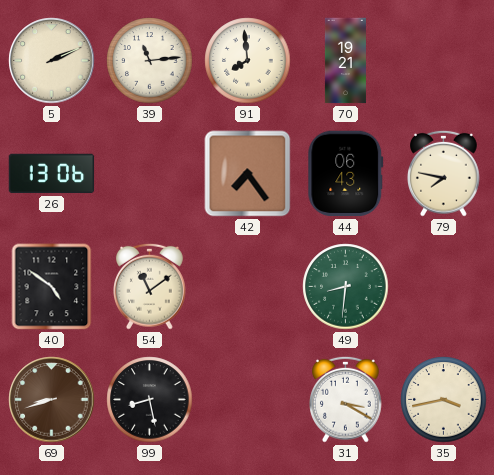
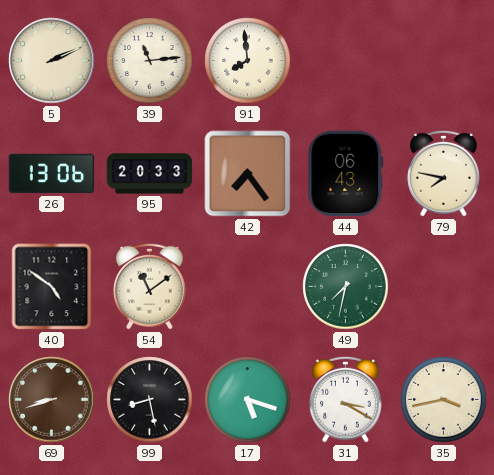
70: 19:21 -> none
95: none -> 20:33
49: 8:31 -> 7:32
17: none -> 5:18
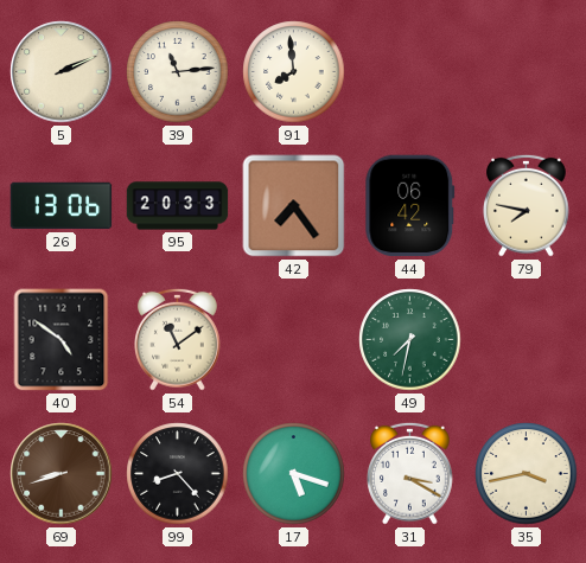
44: 06:43 -> 06:42
99: 8:28 -> 8:23
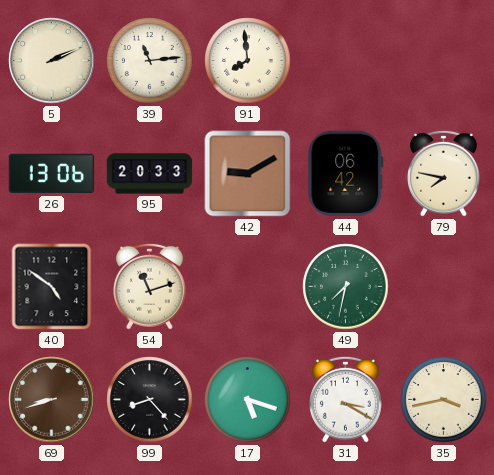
42: 7:24 -> 9:10
54: 11:09 -> 11:12
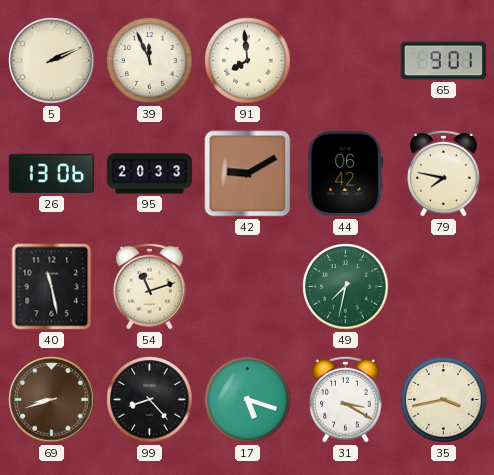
39: 11:14 -> 11:56
65: none -> 9:01
40: 4:51 -> 11:28
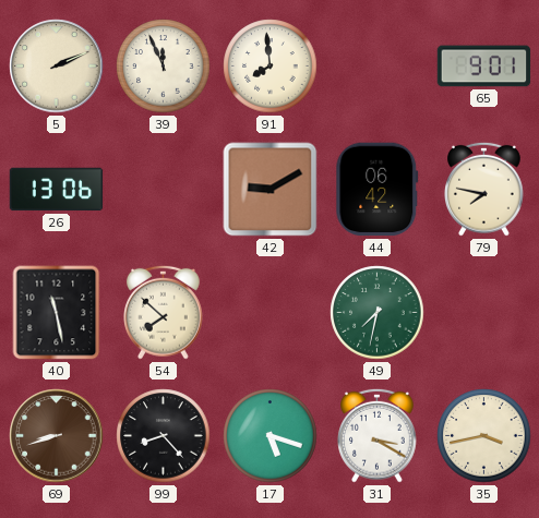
95: 20:33 -> none
54: 11:12 -> 7:52
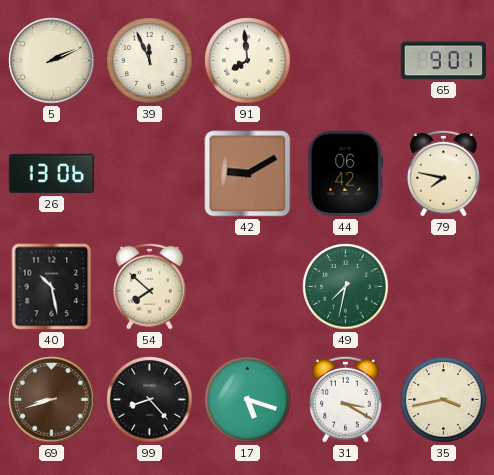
40: 11:28 -> 10:28
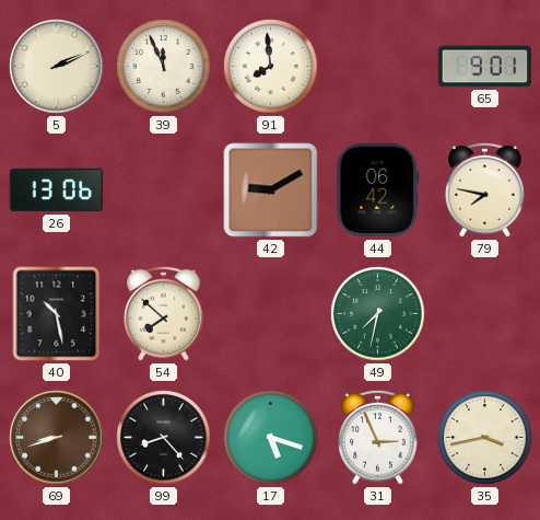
31: 3:20 -> 2:56
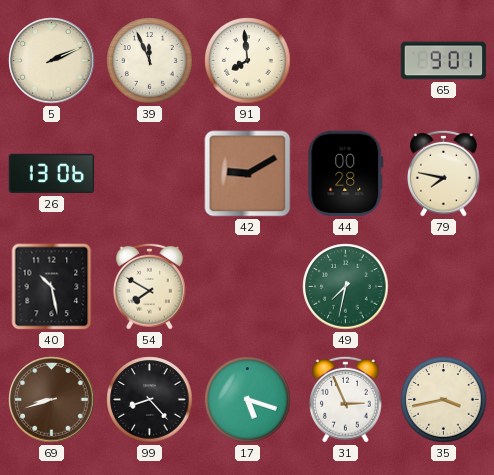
44: 06:42 -> 00:28
54: 7:52 -> 7:50
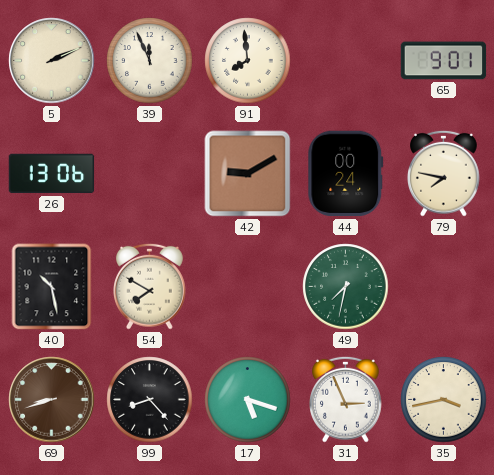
44: 00:28 -> 00:24
